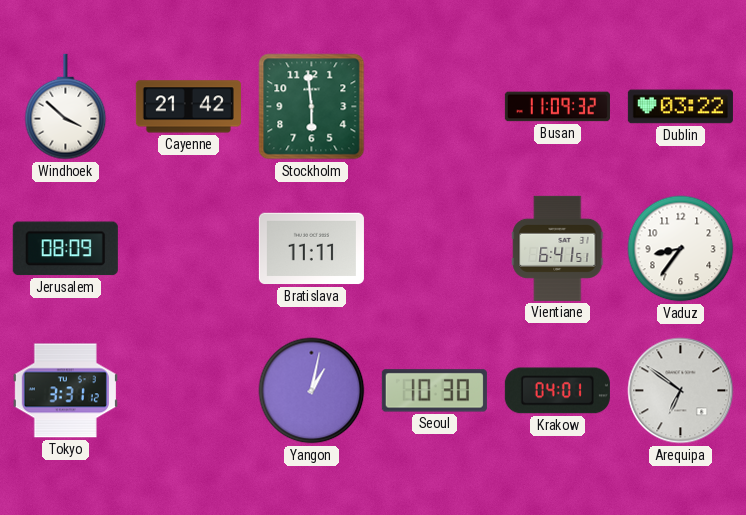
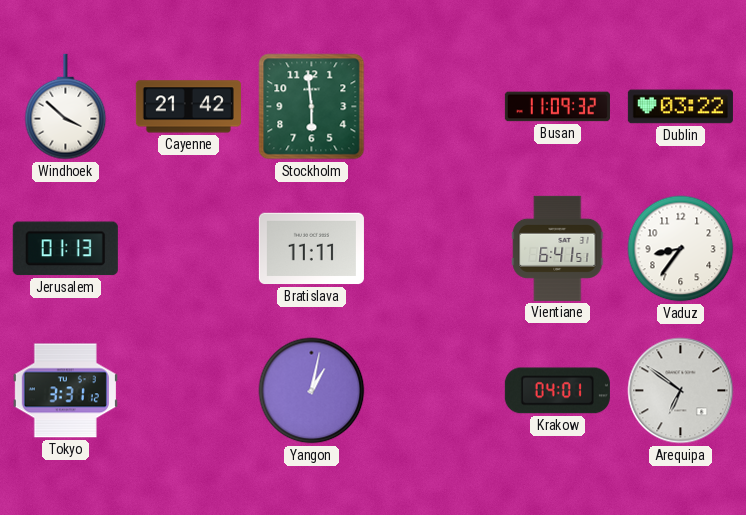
Jerusalem: 08:09 -> 01:13
Seoul: 10:30 -> none
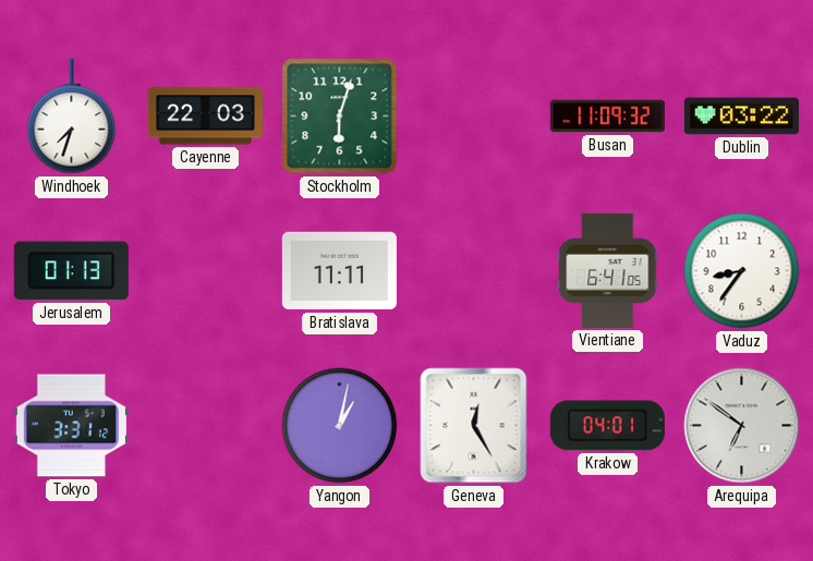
Windhoek: 3:52 -> 7:33
Cayenne: 21:42 -> 22:03
Stockholm: 5:59 -> 6:03
Vientiane: 6:41:51 -> 6:41:05
Geneva: none -> 12:25
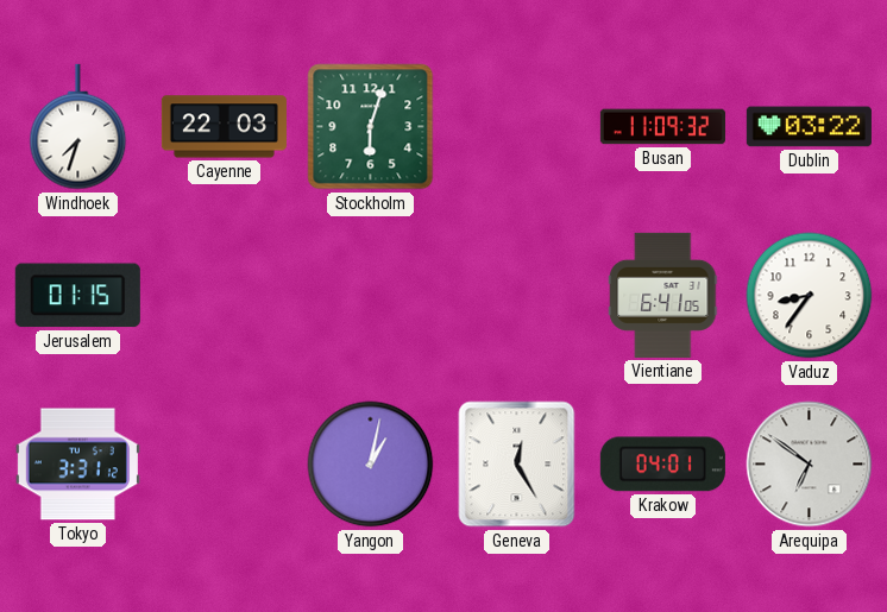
Jerusalem: 01:13 -> 01:15
Bratislava: 11:11 -> none
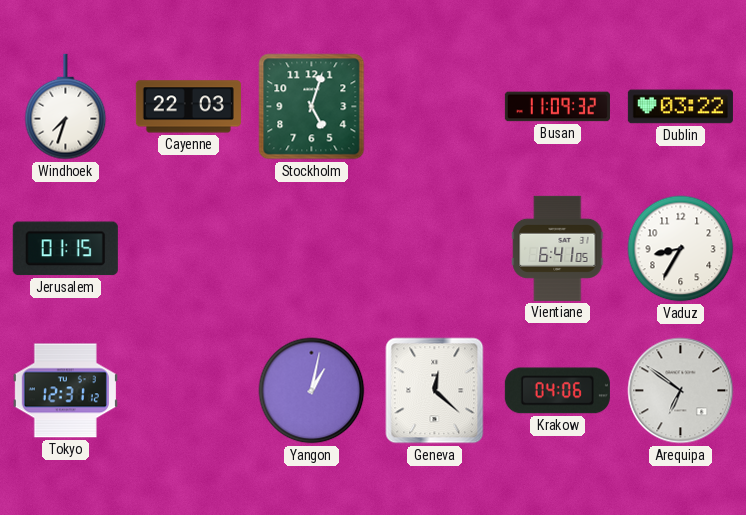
Stockholm: 6:03 -> 5:03
Vaduz: 8:36 -> 8:35
Tokyo: 3:31 -> 12:31
Geneva: 12:25 -> 12:22
Krakow: 04:01 -> 04:06
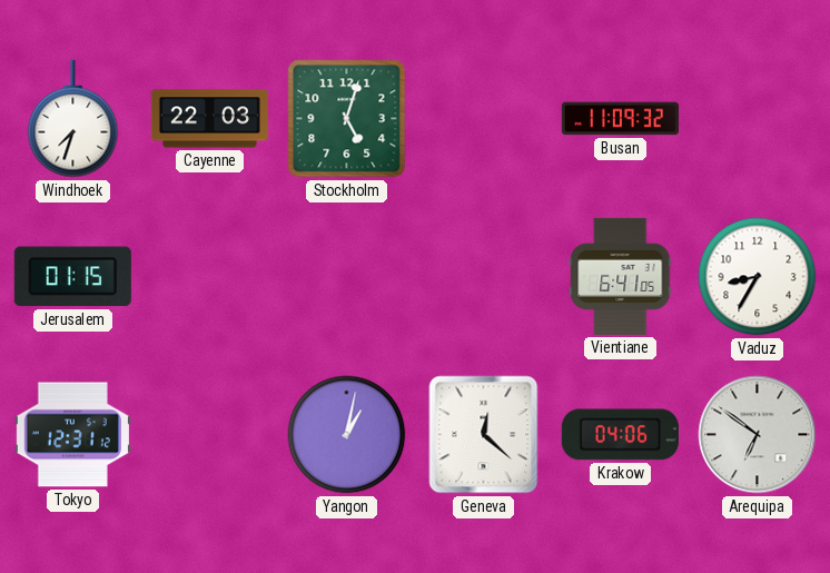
Dublin: 03:22 -> none
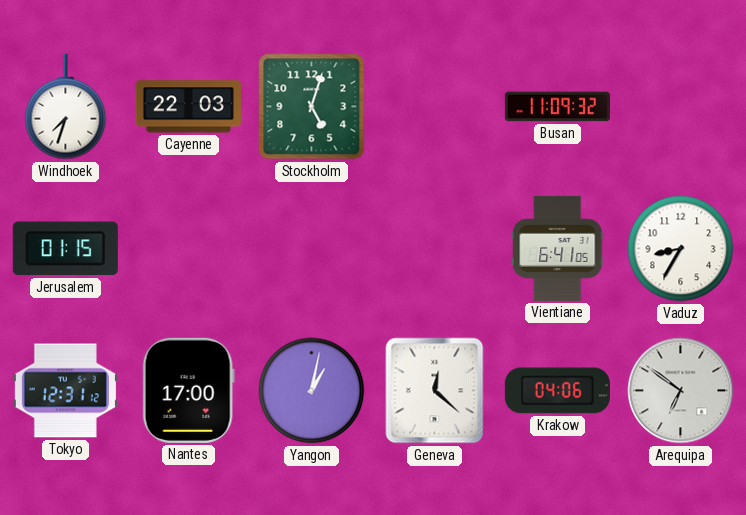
Nantes: none -> 17:00
